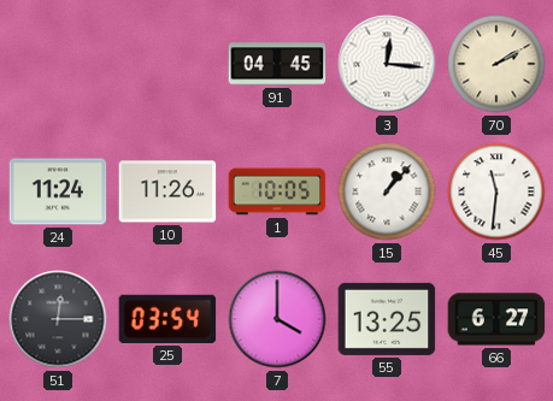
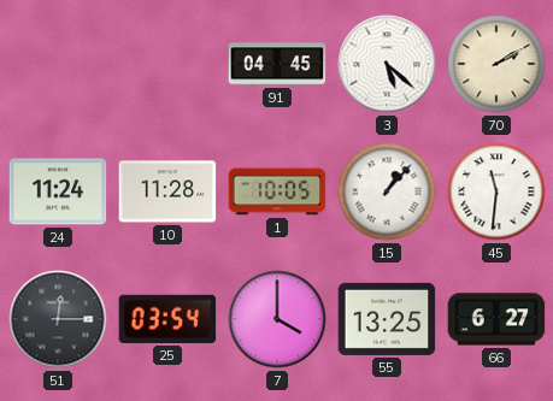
3: 12:16 -> 5:22
10: 11:26 -> 11:28
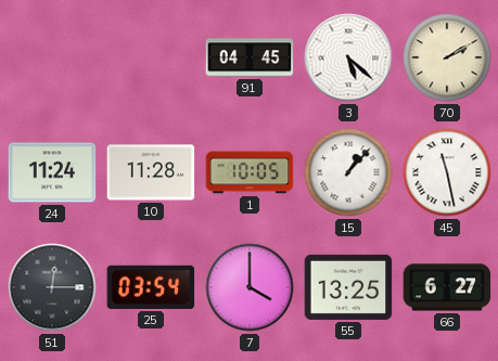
45: 11:31 -> 11:28
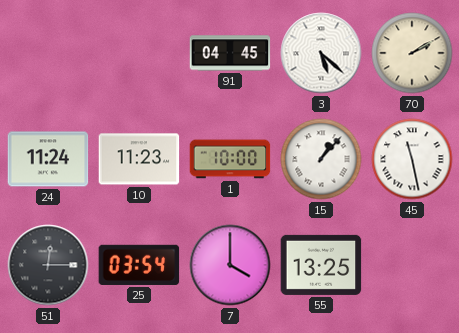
10: 11:28 -> 11:23
1: 10:05 -> 10:00
66: 6:27 -> none
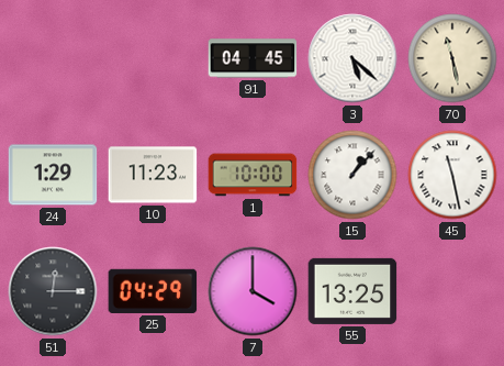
70: 2:10 -> 11:28
24: 11:24 -> 1:29
25: 03:54 -> 04:29
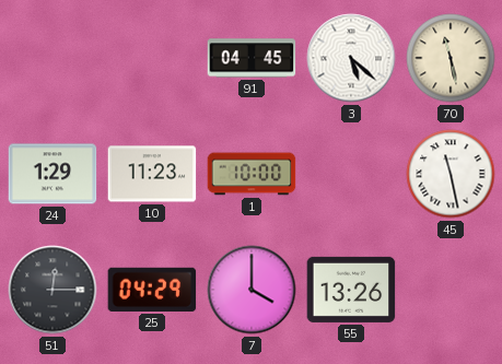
15: 1:07 -> none
55: 13:25 -> 13:26
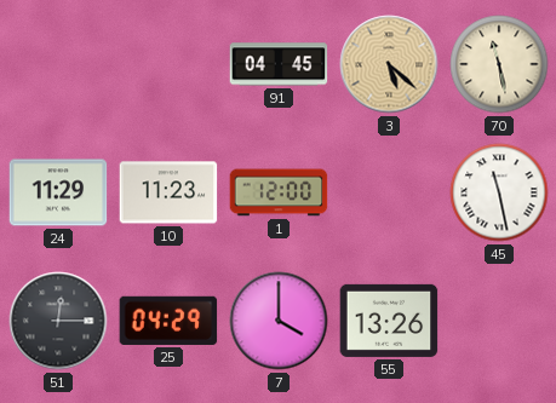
3 dial: white -> champagne
24: 1:29 -> 11:29
1: 10:00 -> 12:00
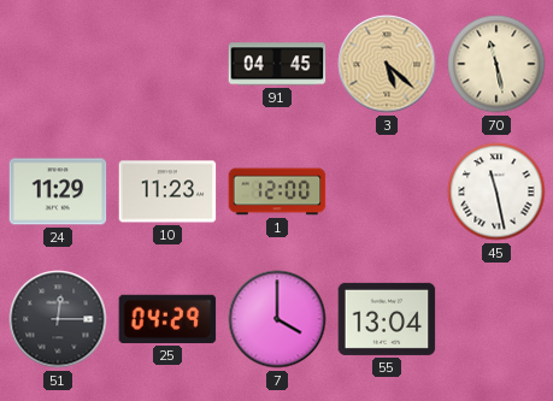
55: 13:26 -> 13:04
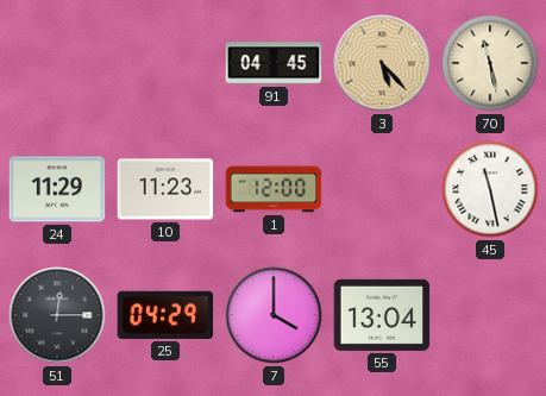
3: 5:22 -> 5:23
